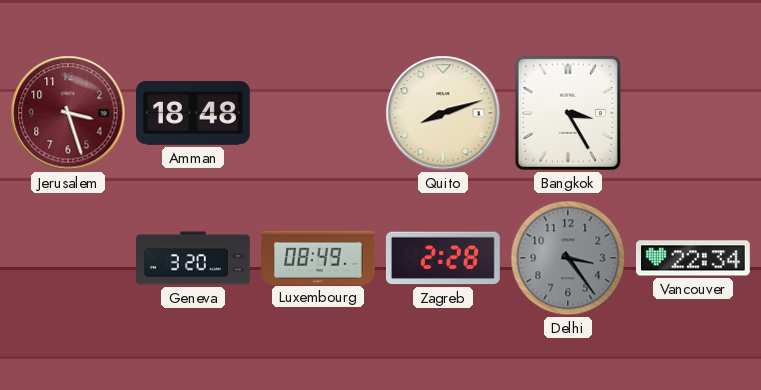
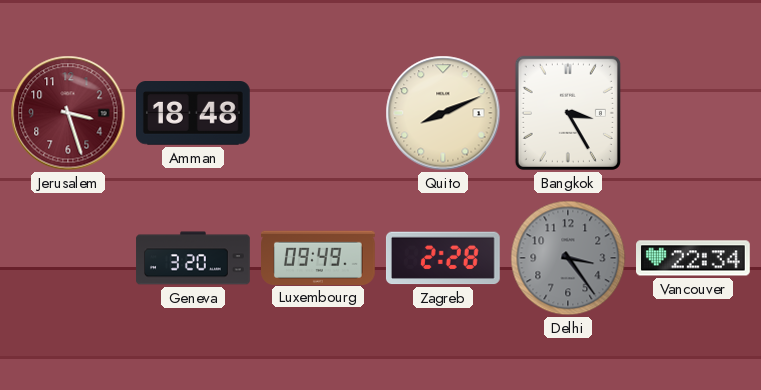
Quito: 8:12 -> 8:11
Luxembourg: 08:49 -> 09:49
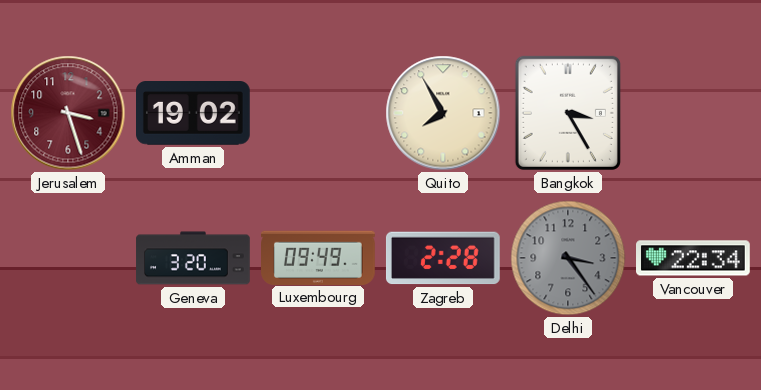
Amman: 18:48 -> 19:02
Quito: 8:11 -> 7:55
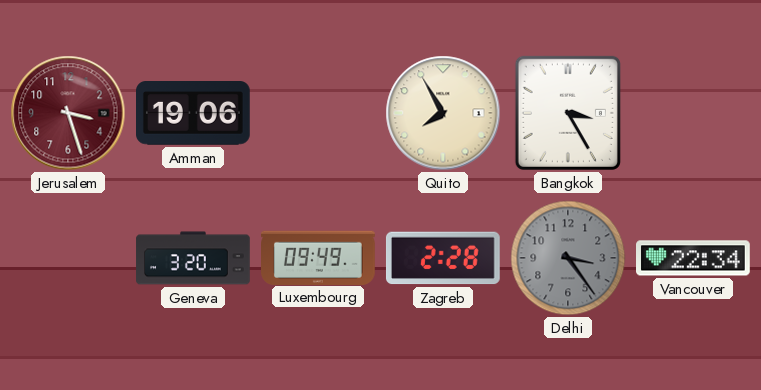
Amman: 19:02 -> 19:06
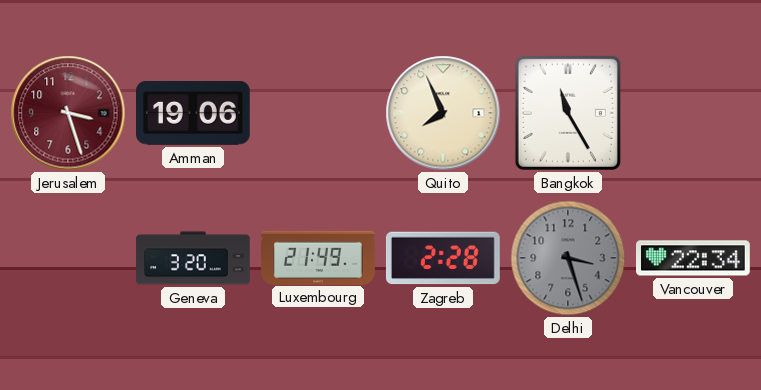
Quito: 7:55 -> 7:56
Bangkok: 3:25 -> 11:25
Luxembourg: 09:49 -> 21:49
Delhi: 3:24 -> 3:27
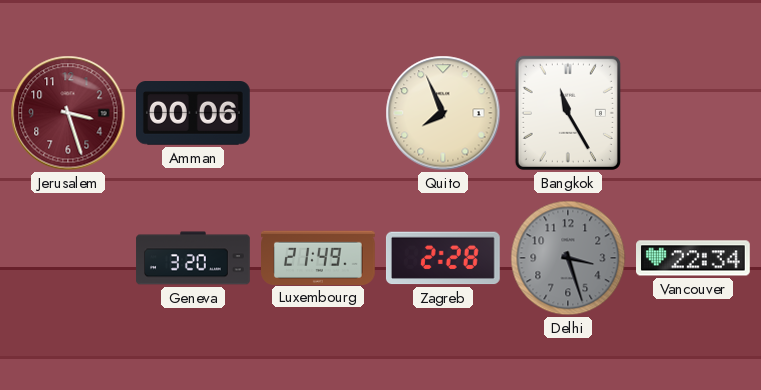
Amman: 19:06 -> 00:06
